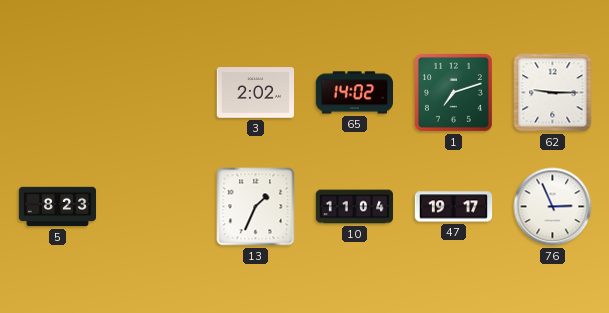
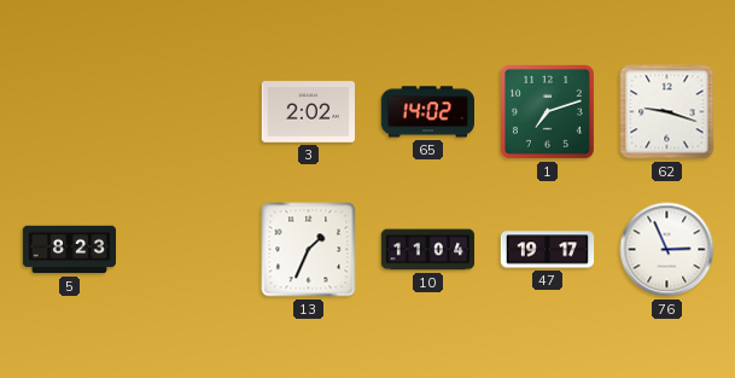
62: 9:15 -> 9:18
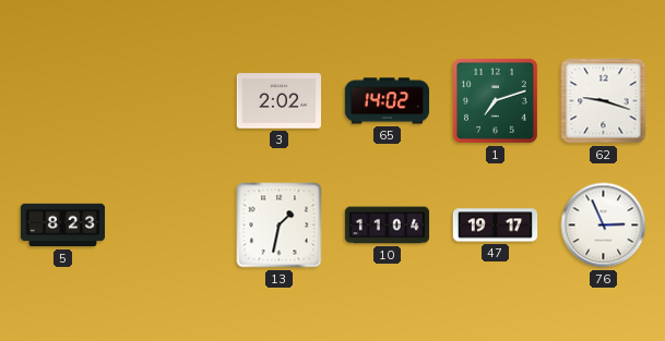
13: 1:34 -> 1:32
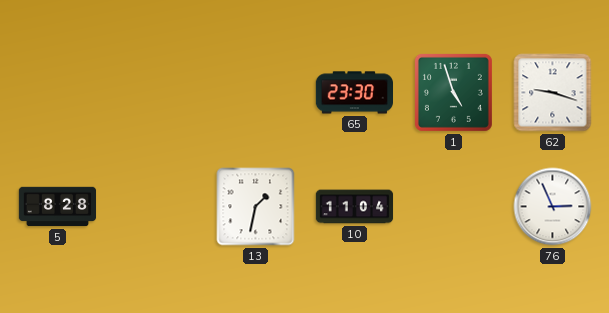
3: 2:02 -> none
65: 14:02 -> 23:30
1: 7:12 -> 4:57
5: 8:23 -> 8:28
47: 19:17 -> none
